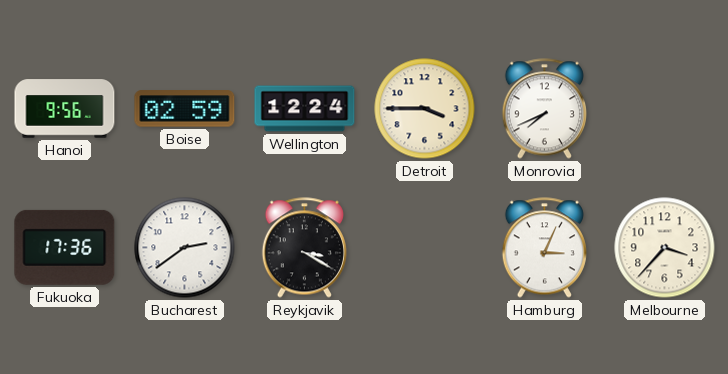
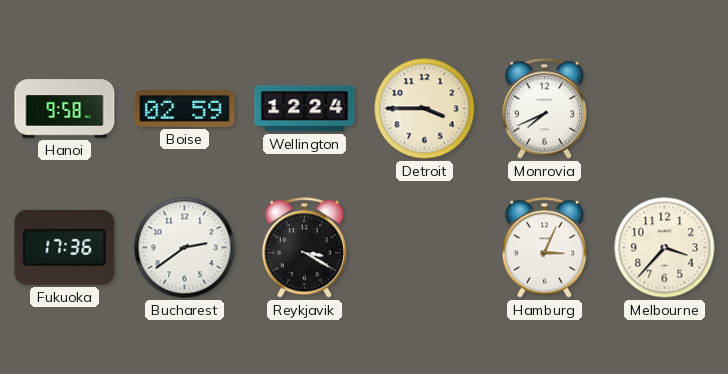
Hanoi: 9:56 -> 9:58
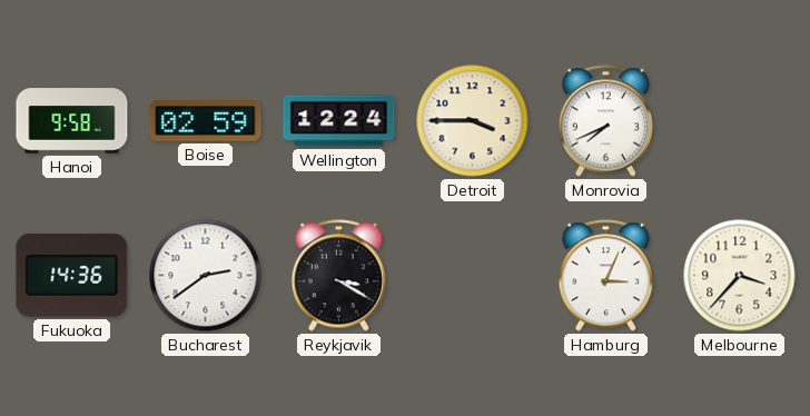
Fukuoka: 17:36 -> 14:36
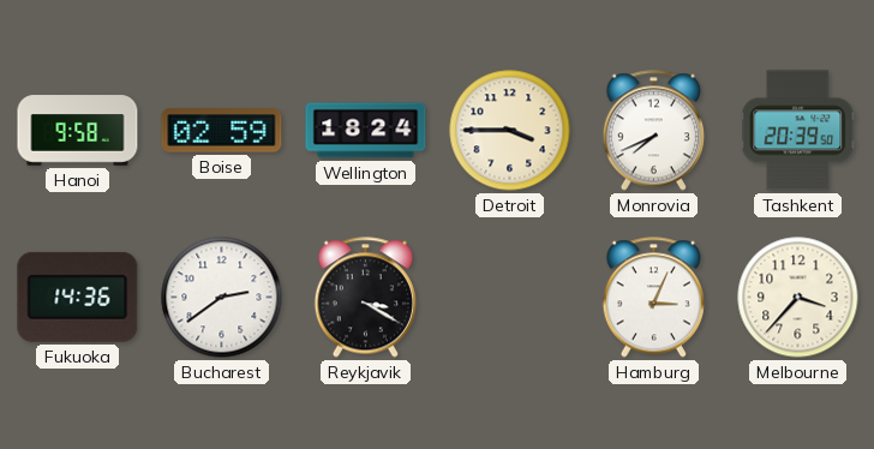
Wellington: 12:24 -> 18:24
Tashkent: none -> 20:39
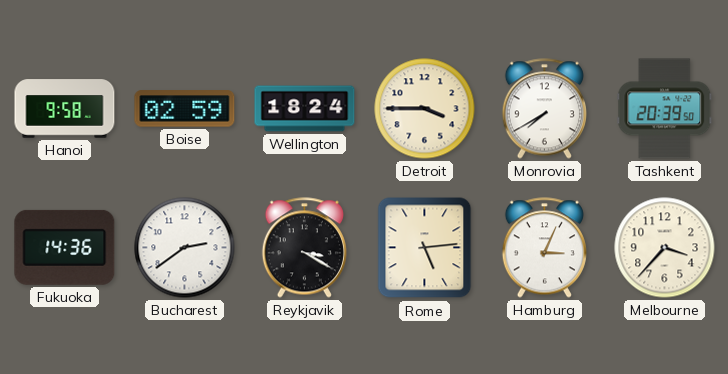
Monrovia: 7:41 -> 7:40
Rome: none -> 5:14
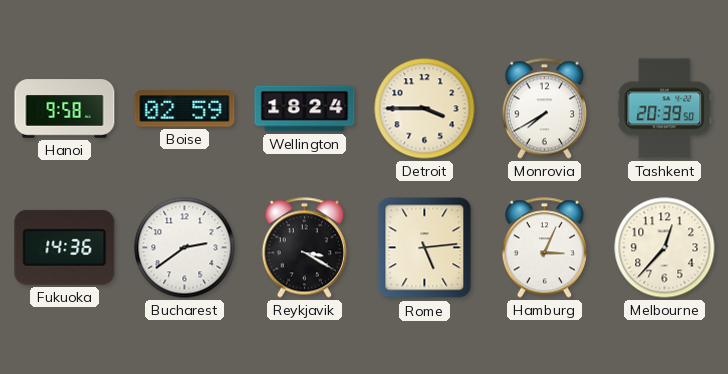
Melbourne: 3:37 -> 12:37
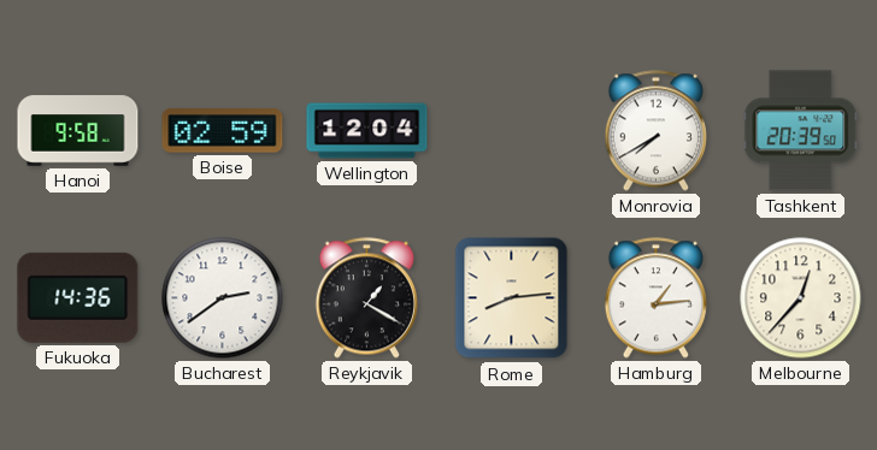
Wellington: 18:24 -> 12:04
Detroit: 3:45 -> none
Reykjavik: 3:20 -> 1:20
Rome: 5:14 -> 8:14
Hamburg: 3:04 -> 1:14
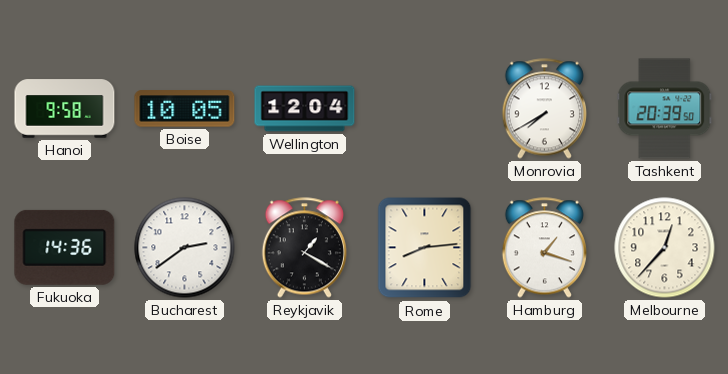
Boise: 02:59 -> 10:05
Hamburg: 1:14 -> 1:18
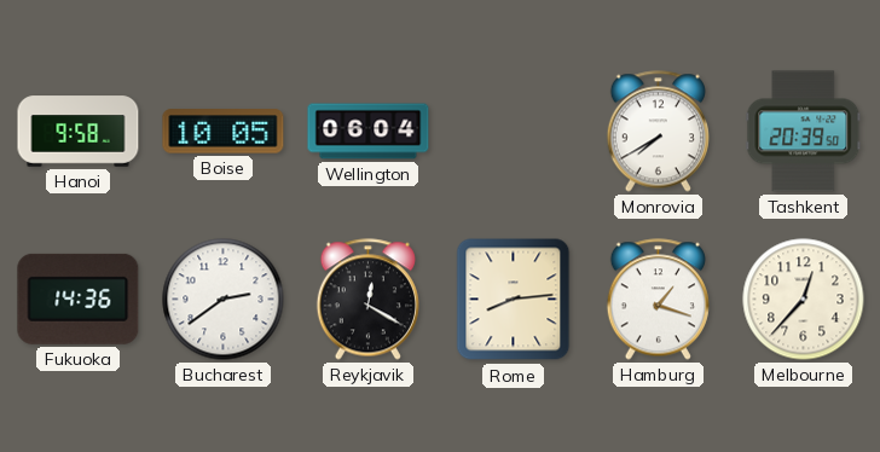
Wellington: 12:04 -> 06:04
Reykjavik: 1:20 -> 12:20
